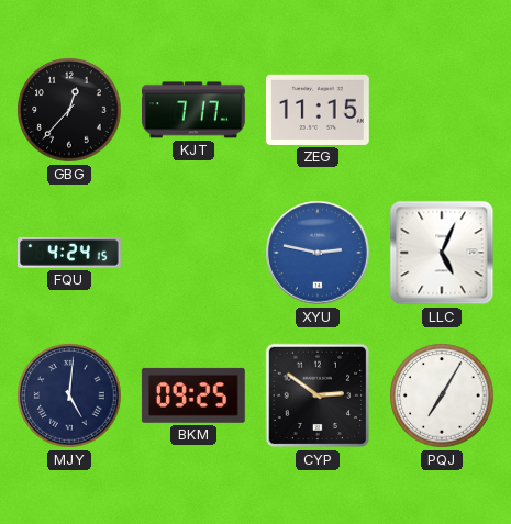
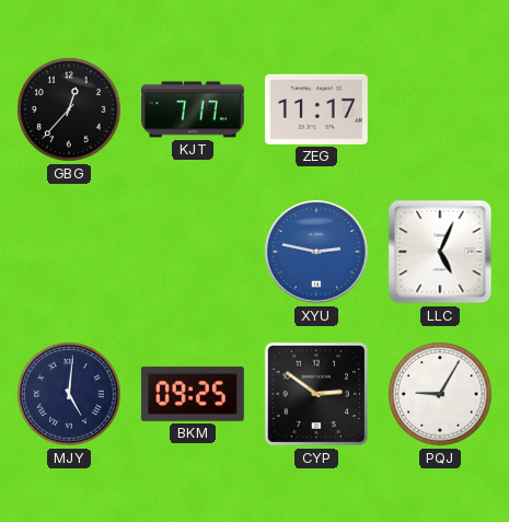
ZEG: 11:15 -> 11:17
FQU: 4:24 -> none
PQJ: 7:05 -> 9:05
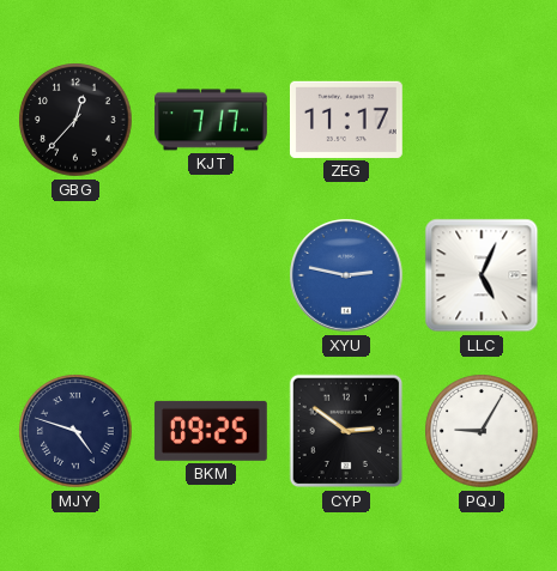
MJY: 5:01 -> 4:48
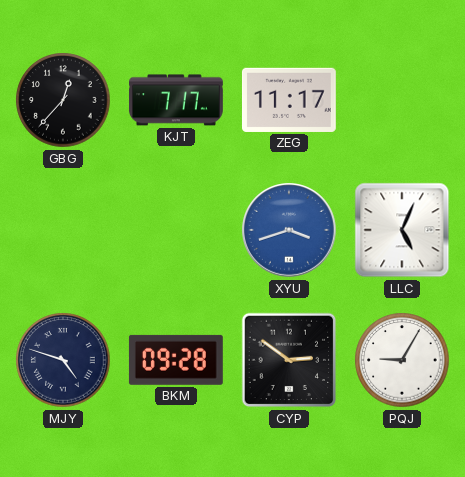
XYU: 2:47 -> 3:42
BKM: 09:25 -> 09:28
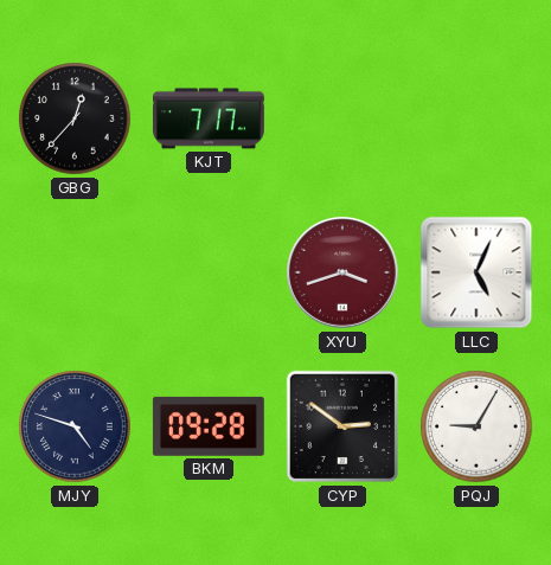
ZEG: 11:17 -> none
XYU dial: blue -> burgundy
